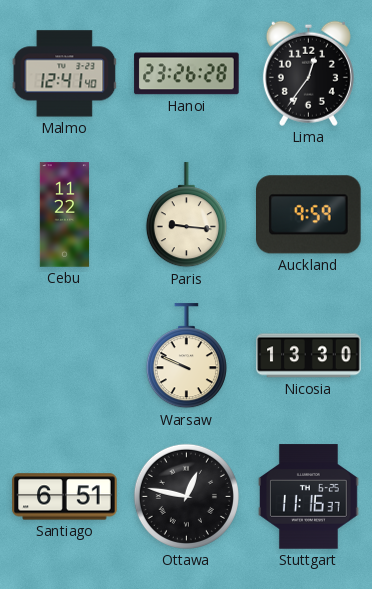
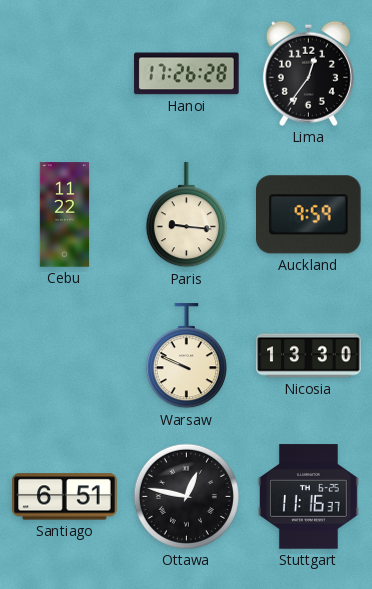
Malmo: 12:41 -> none
Hanoi: 23:26 -> 17:26
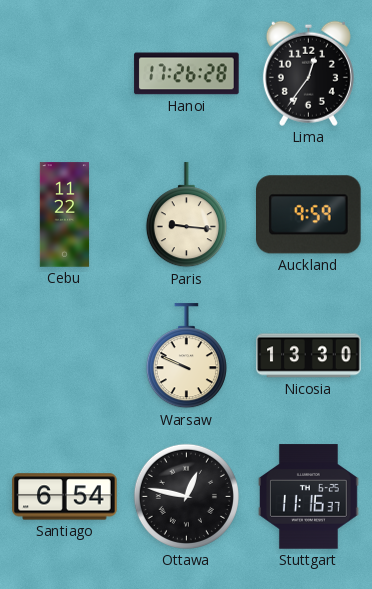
Santiago: 6:51 -> 6:54
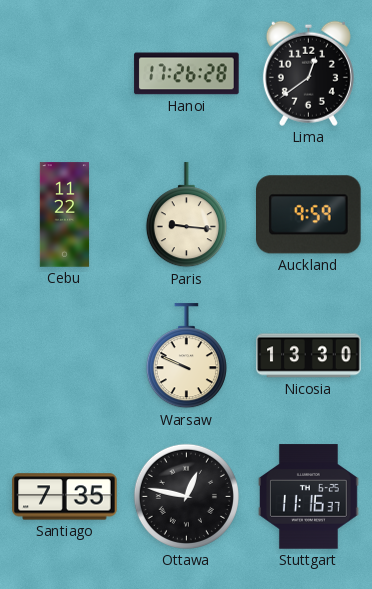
Lima: 12:36 -> 12:39
Santiago: 6:54 -> 7:35
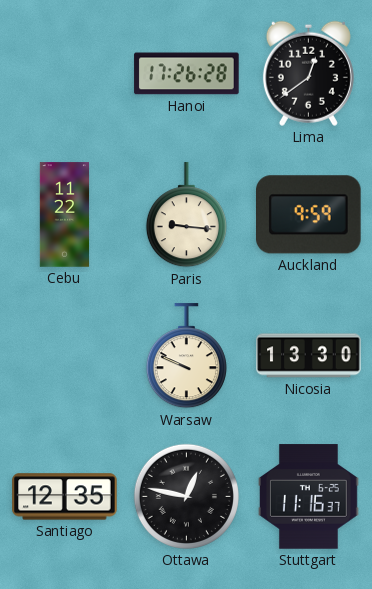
Santiago: 7:35 -> 12:35
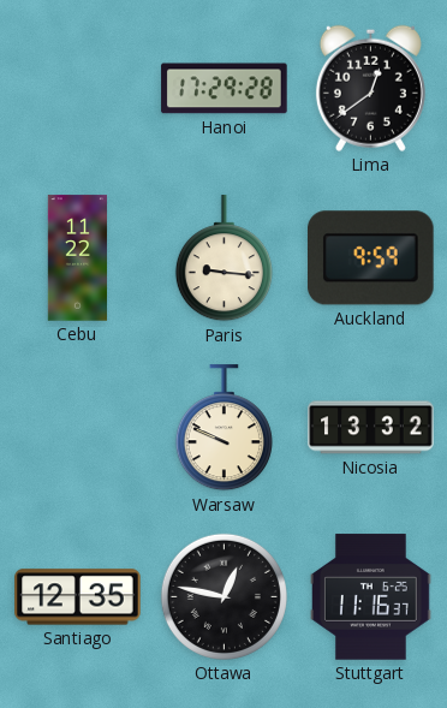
Hanoi: 17:26 -> 17:29
Nicosia: 13:30 -> 13:32
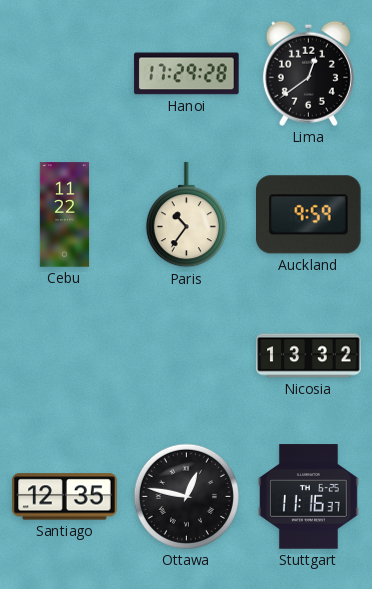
Paris: 9:16 -> 10:36
Warsaw: 9:49 -> none
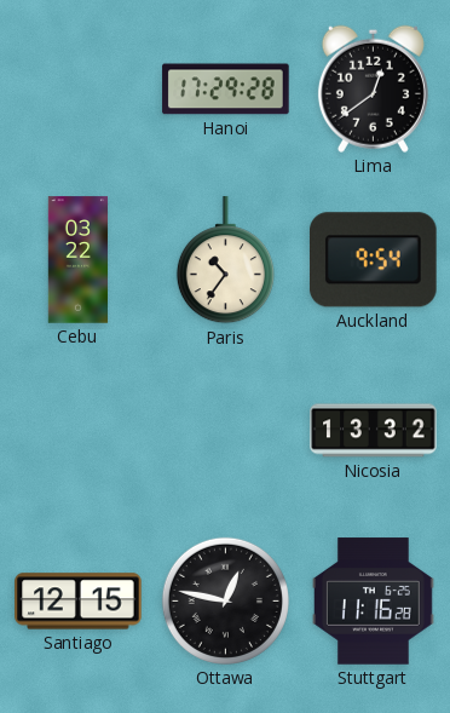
Cebu: 11:22 -> 03:22
Auckland: 9:59 -> 9:54
Santiago: 12:35 -> 12:15
Stuttgart: 11:16:37 -> 11:16:28
